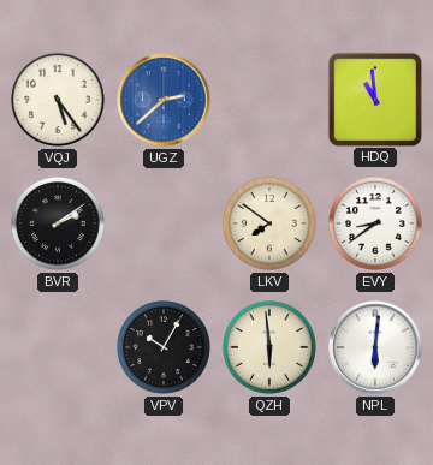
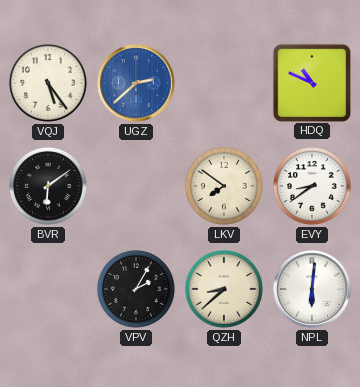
HDQ: 10:59 -> 10:49
BVR: 2:09 -> 6:09
VPV: 10:05 -> 2:05
QZH: 5:59 -> 8:38
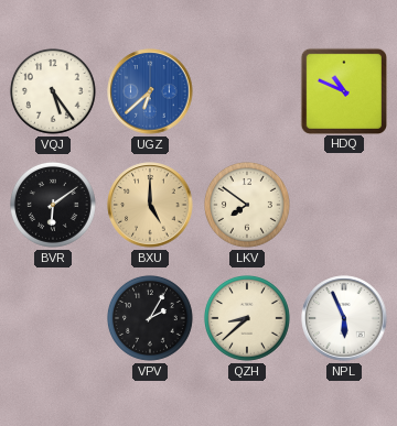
UGZ: 2:38 -> 6:38
BXU: none -> 5:00
EVY: 8:39 -> none
NPL: 6:01 -> 5:56
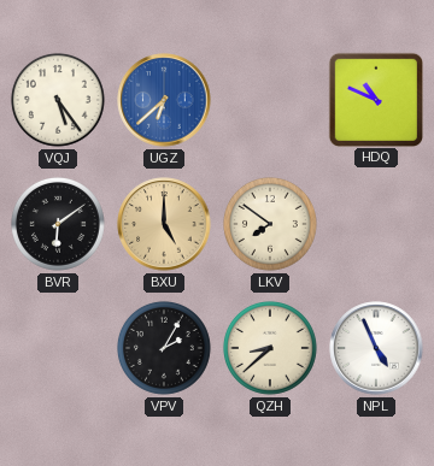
NPL: 5:56 -> 4:56
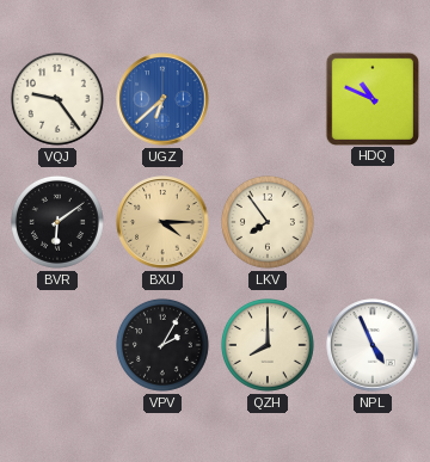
VQJ: 5:24 -> 9:24
BXU: 5:00 -> 4:15
LKV: 7:51 -> 7:54
QZH: 8:38 -> 8:00
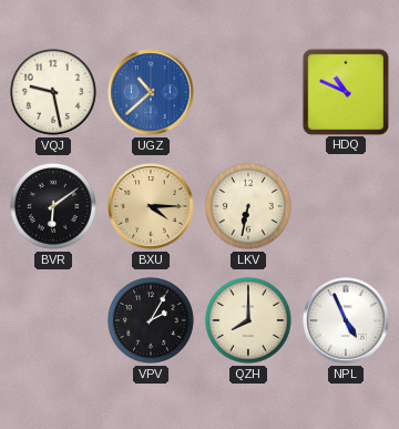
VQJ: 9:24 -> 9:28
UGZ: 6:38 -> 10:38
LKV: 7:54 -> 6:32
